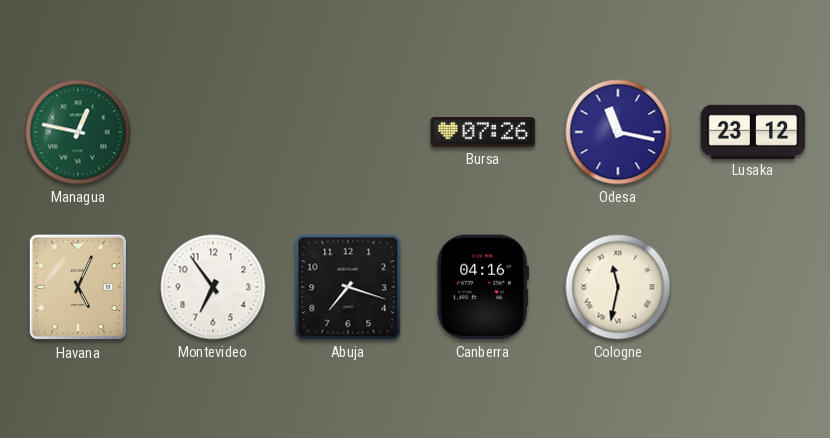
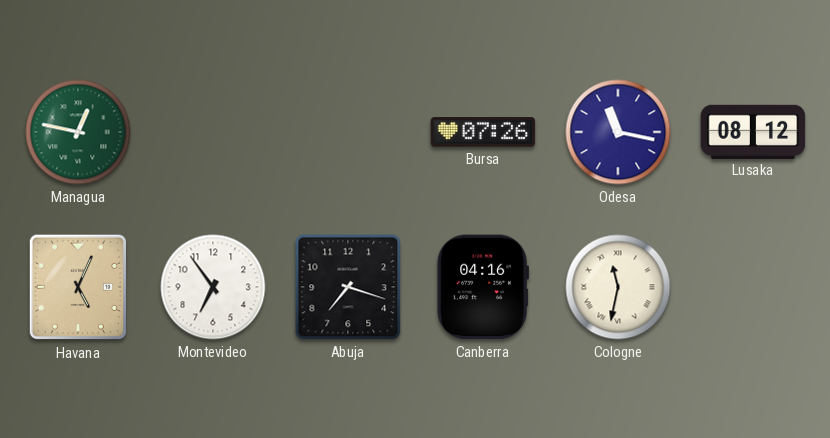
Lusaka: 23:12 -> 08:12
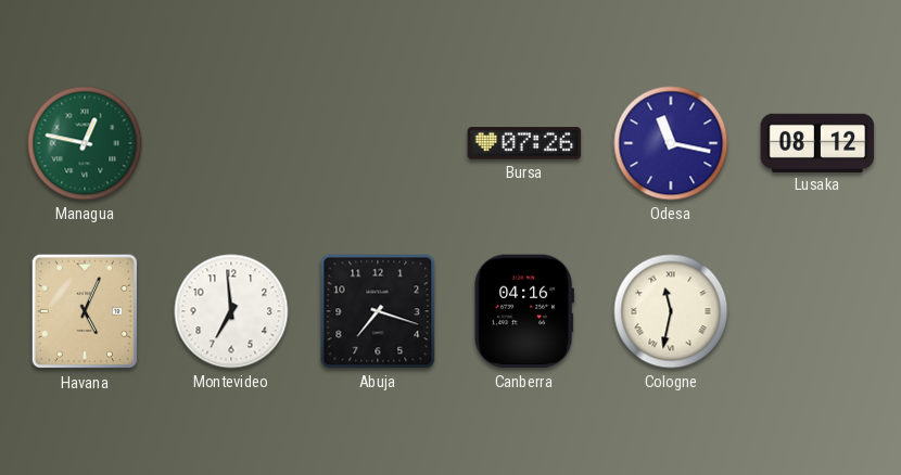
Montevideo: 6:54 -> 6:59
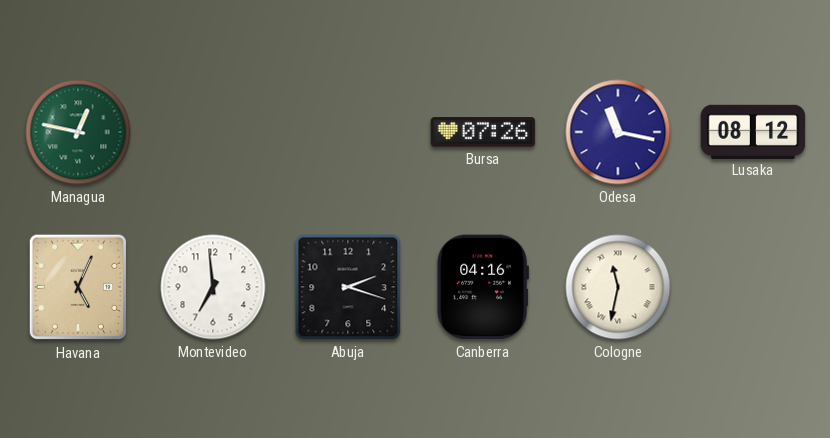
Abuja: 7:18 -> 2:18
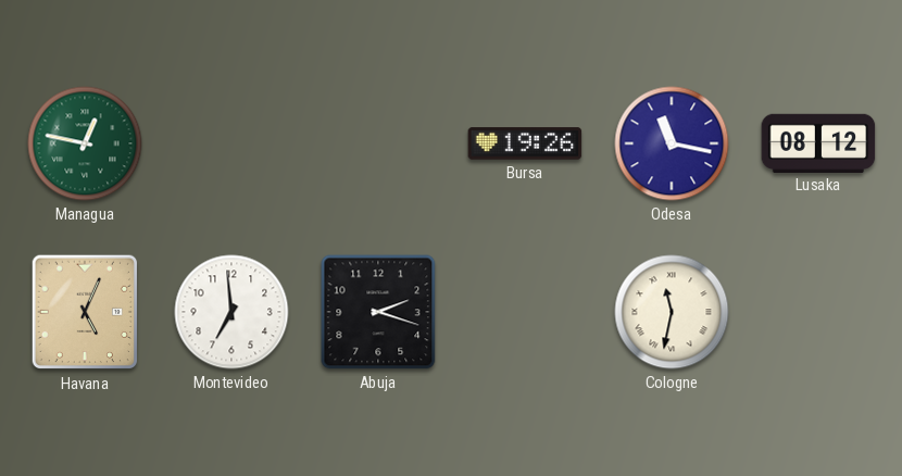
Bursa: 07:26 -> 19:26
Canberra: 04:16 -> none
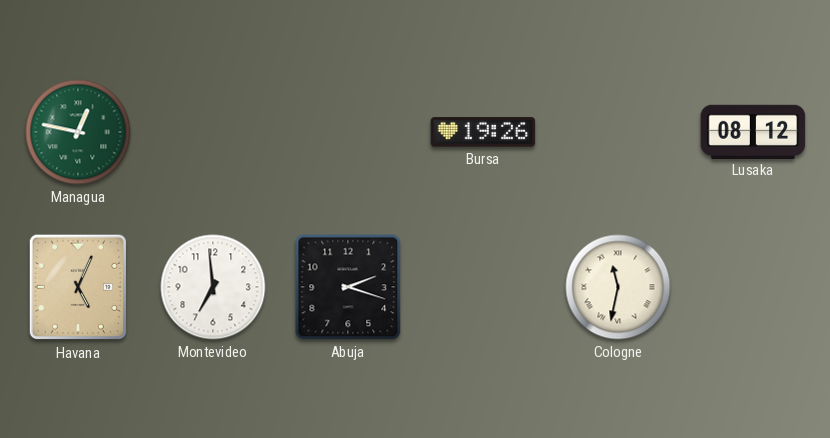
Odesa: 11:17 -> none
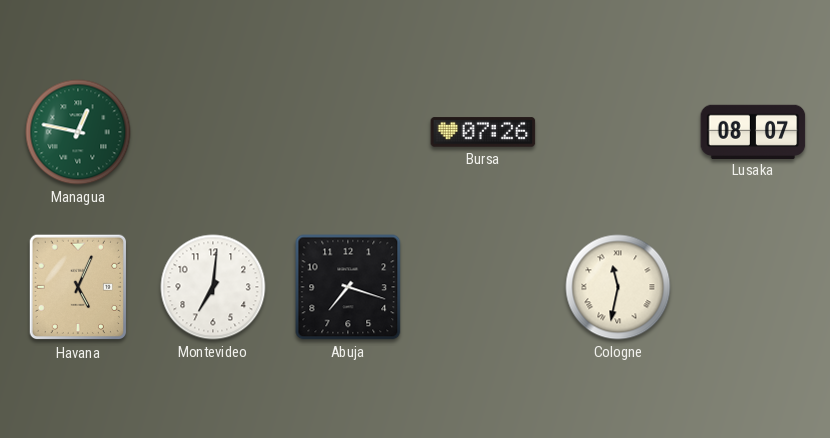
Bursa: 19:26 -> 07:26
Lusaka: 08:12 -> 08:07
Montevideo: 6:59 -> 7:01
Abuja: 2:18 -> 7:18
